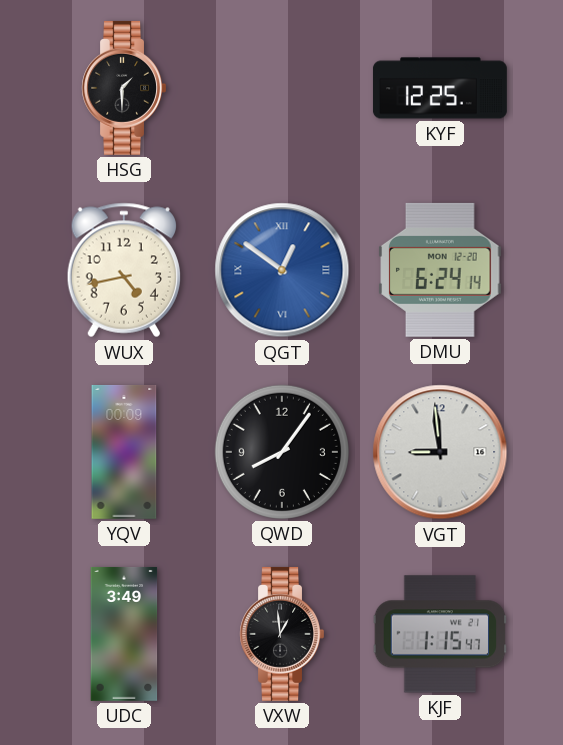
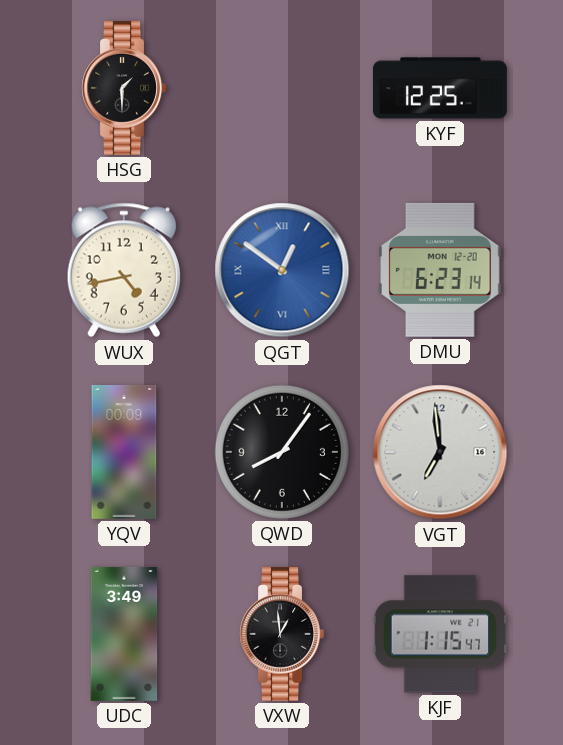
DMU: 6:24 -> 6:23
VGT: 8:59 -> 6:59
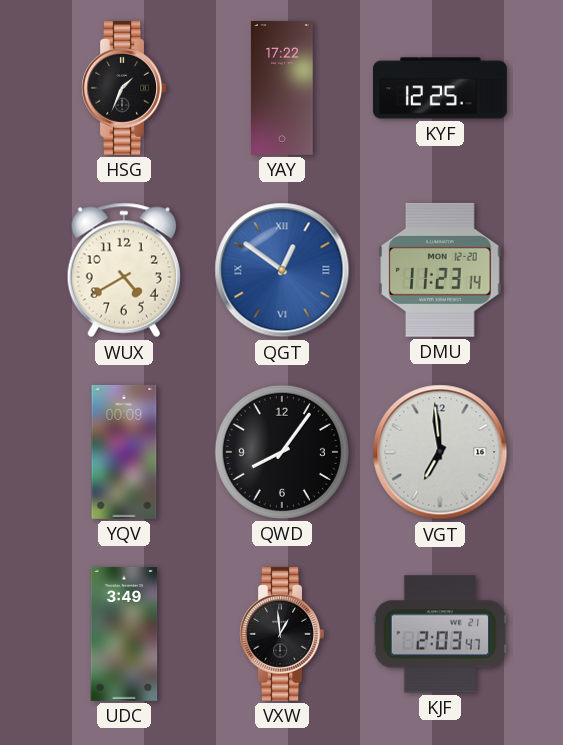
HSG: 1:30 -> 1:34
YAY: none -> 17:22
WUX: 4:43 -> 4:40
DMU: 6:23 -> 11:23
KJF: 1:15 -> 2:03
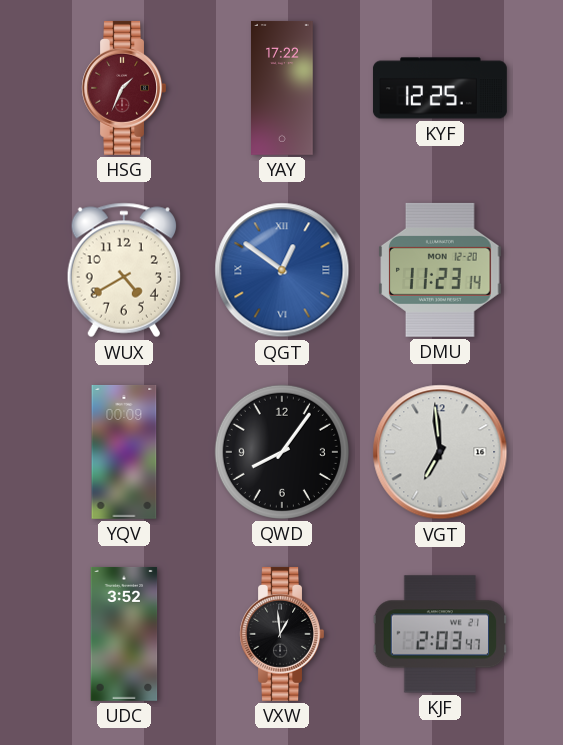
HSG dial: black -> burgundy
UDC: 3:49 -> 3:52
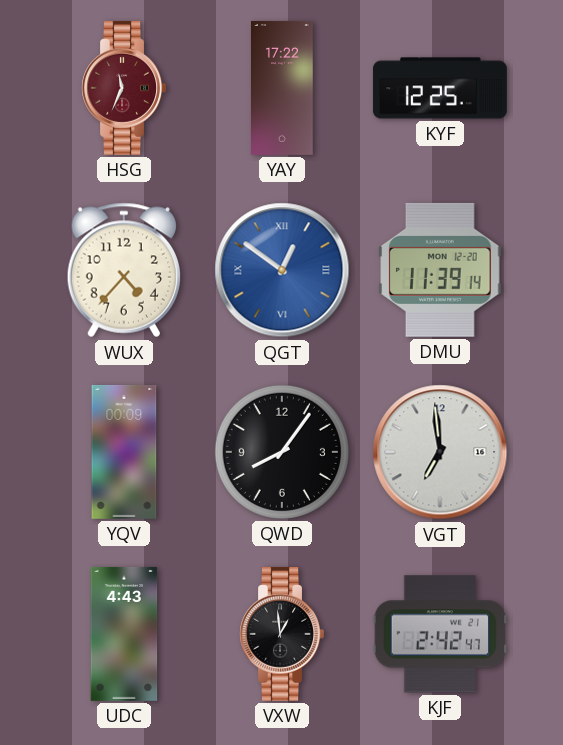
HSG: 1:34 -> 11:34
WUX: 4:40 -> 4:37
DMU: 11:23 -> 11:39
UDC: 3:52 -> 4:43
KJF: 2:03 -> 2:42
